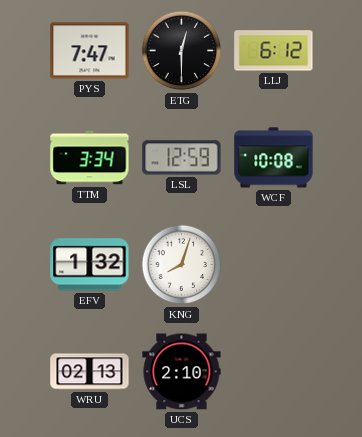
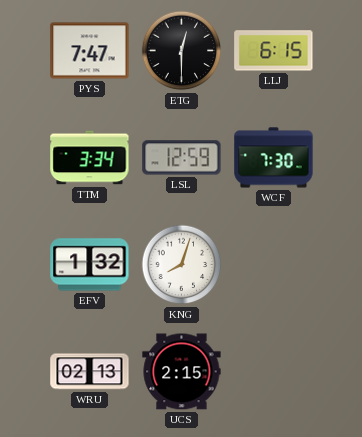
LLJ: 6:12 -> 6:15
WCF: 10:08 -> 7:30
UCS: 2:10 -> 2:15
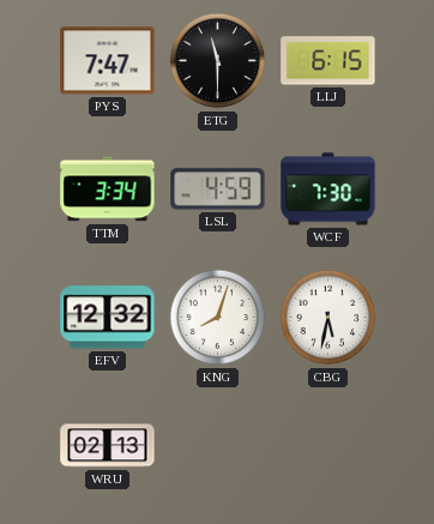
ETG: 12:30 -> 11:30
LSL: 12:59 -> 4:59
EFV: 1:32 -> 12:32
CBG: none -> 5:32
UCS: 2:15 -> none
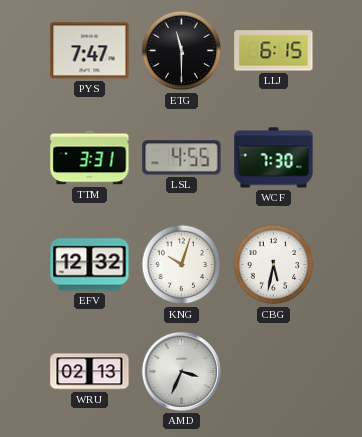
TTM: 3:34 -> 3:31
LSL: 4:59 -> 4:55
KNG: 8:03 -> 10:03
AMD: none -> 3:34
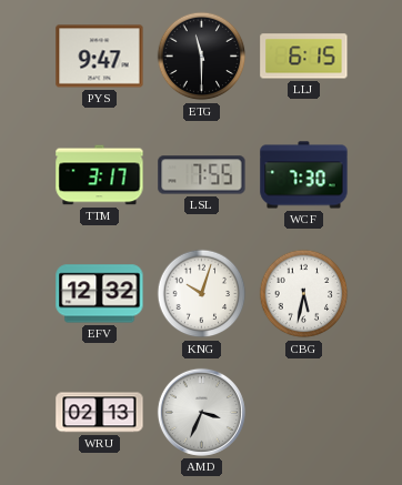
PYS: 7:47 -> 9:47
TTM: 3:31 -> 3:17
LSL: 4:55 -> 7:55
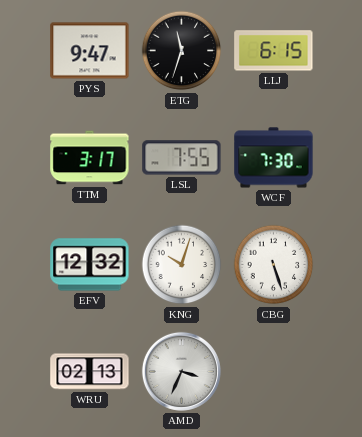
ETG: 11:30 -> 11:33
CBG: 5:32 -> 5:27
